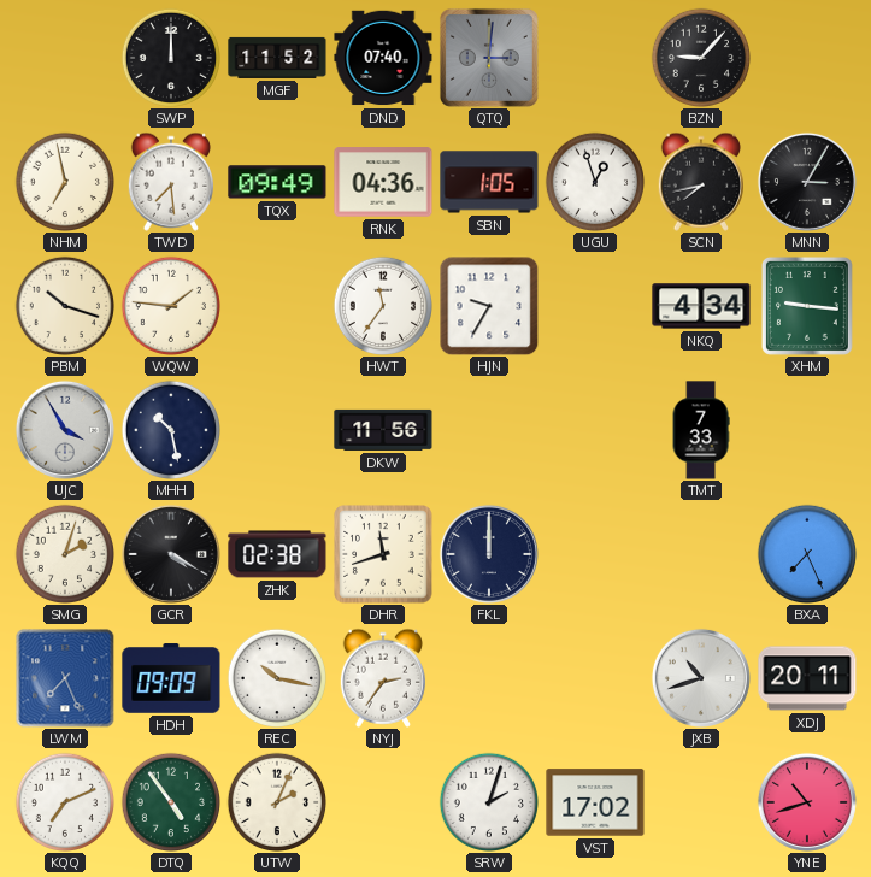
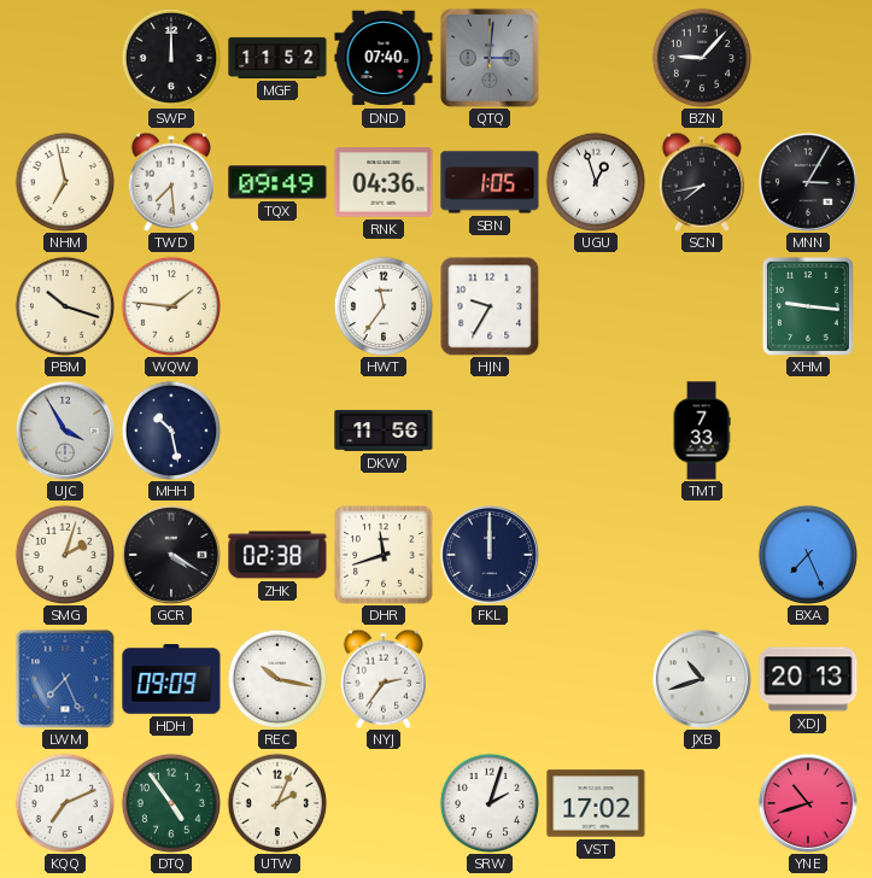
NKQ: 4:34 -> none
XDJ: 20:11 -> 20:13
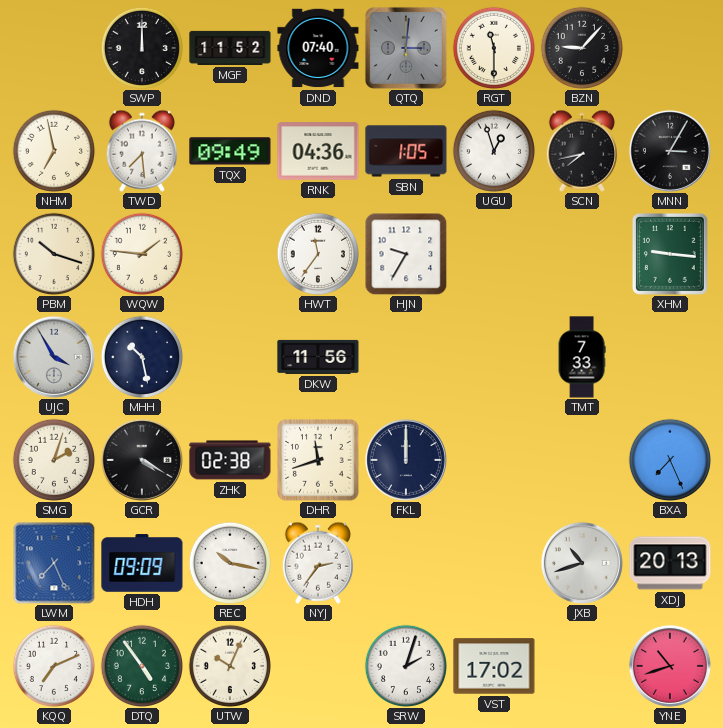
RGT: none -> 11:30
UTW: 2:04 -> 10:04
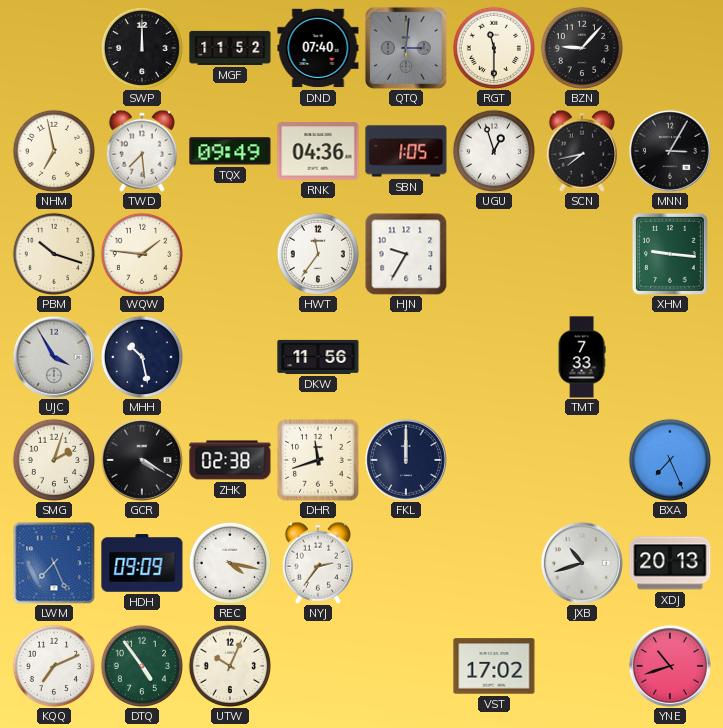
REC: 10:17 -> 4:17
SRW: 2:03 -> none
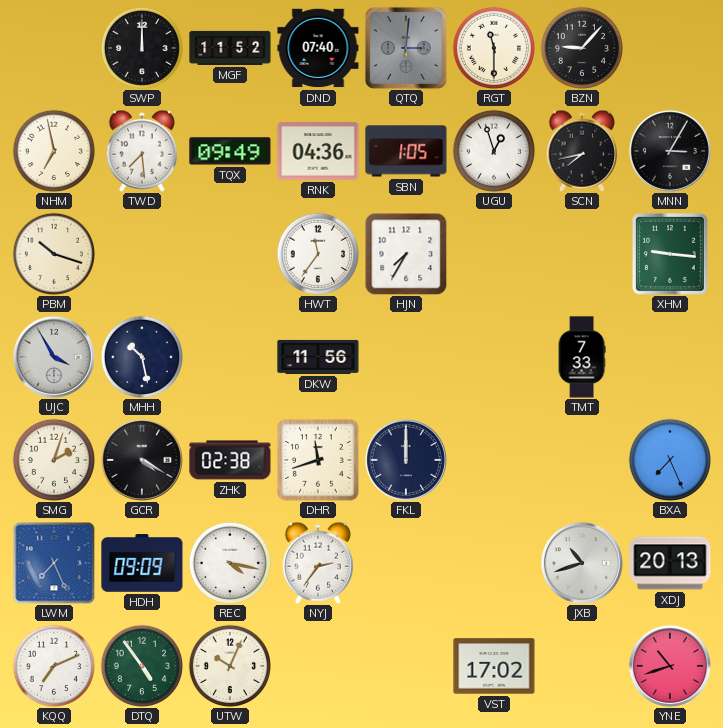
WQW: 1:46 -> none
HJN: 9:35 -> 7:35
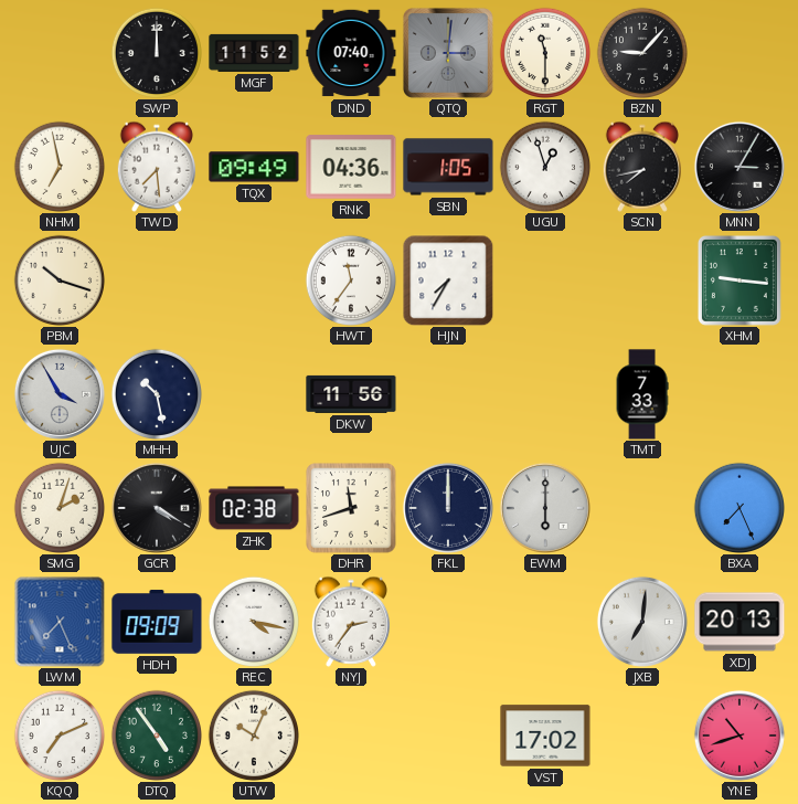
EWM: none -> 6:00
JXB: 10:42 -> 7:01
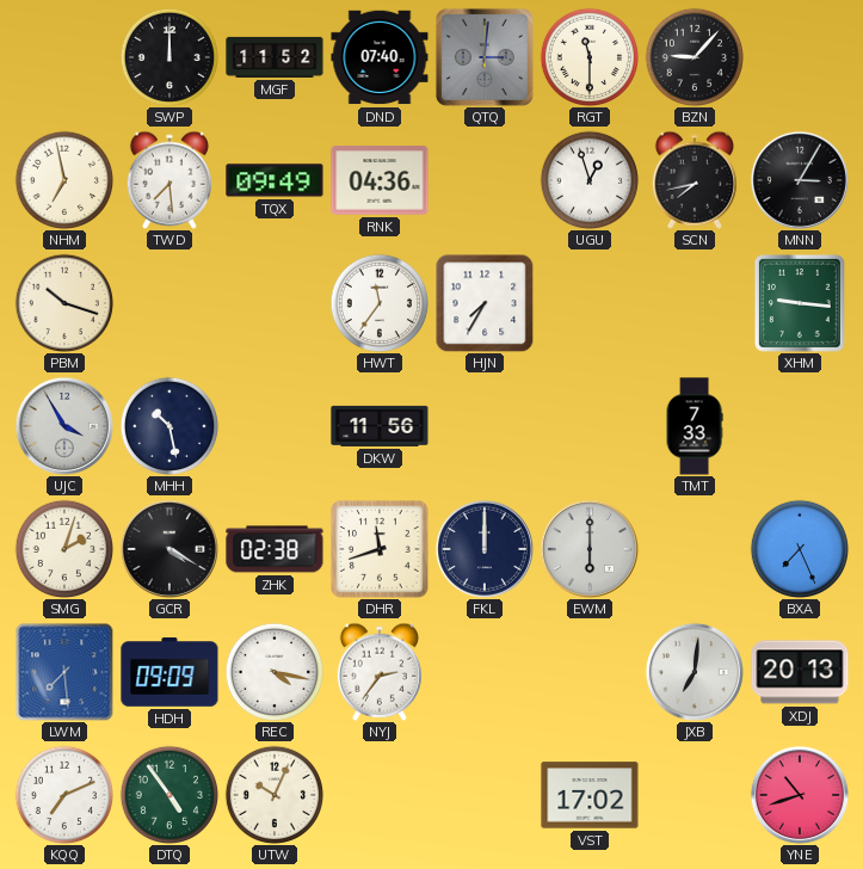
SBN: 1:05 -> none
LWM: 7:26 -> 7:29
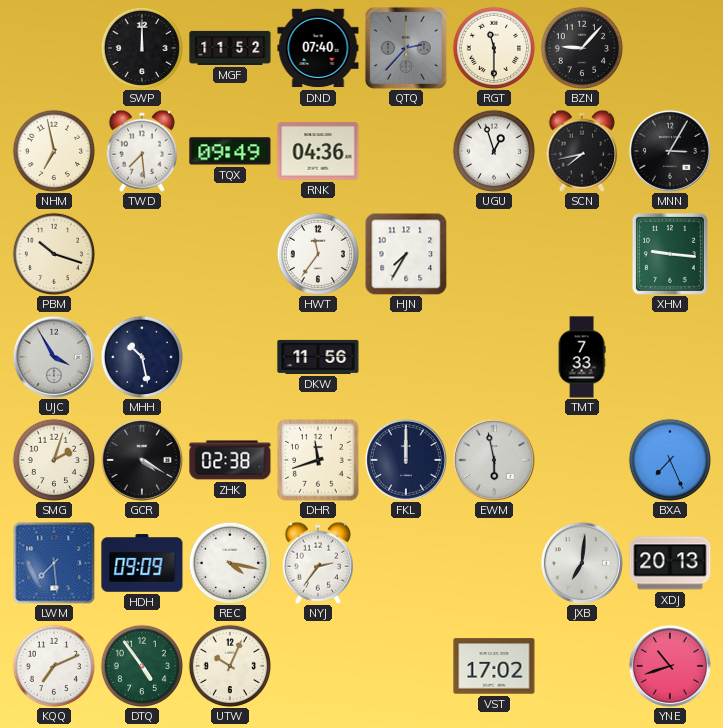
QTQ: 3:01 -> 2:37
EWM: 6:00 -> 5:58
